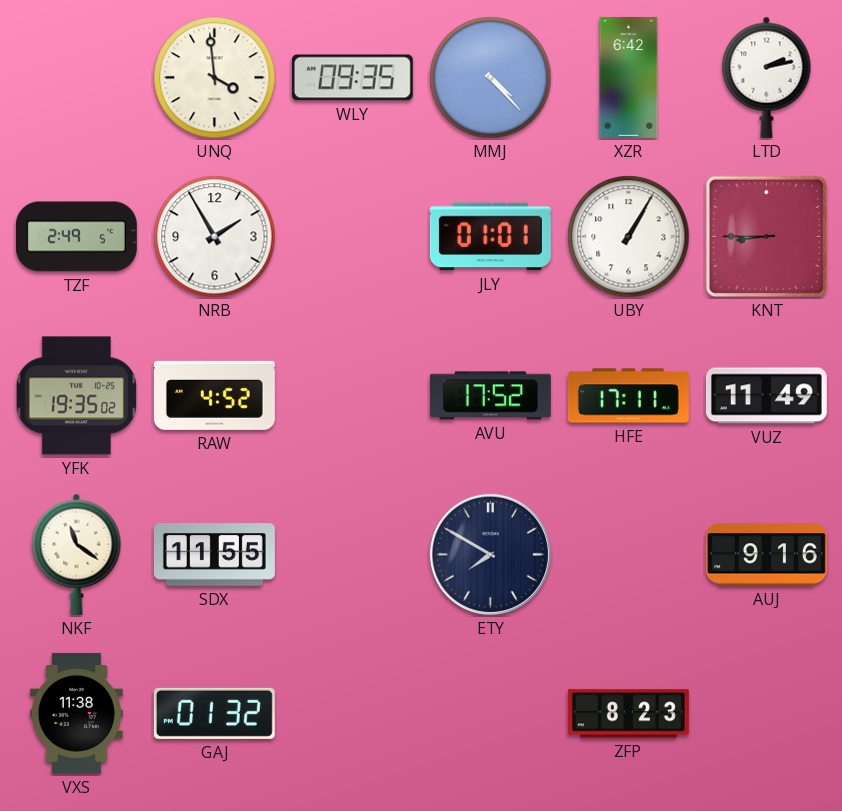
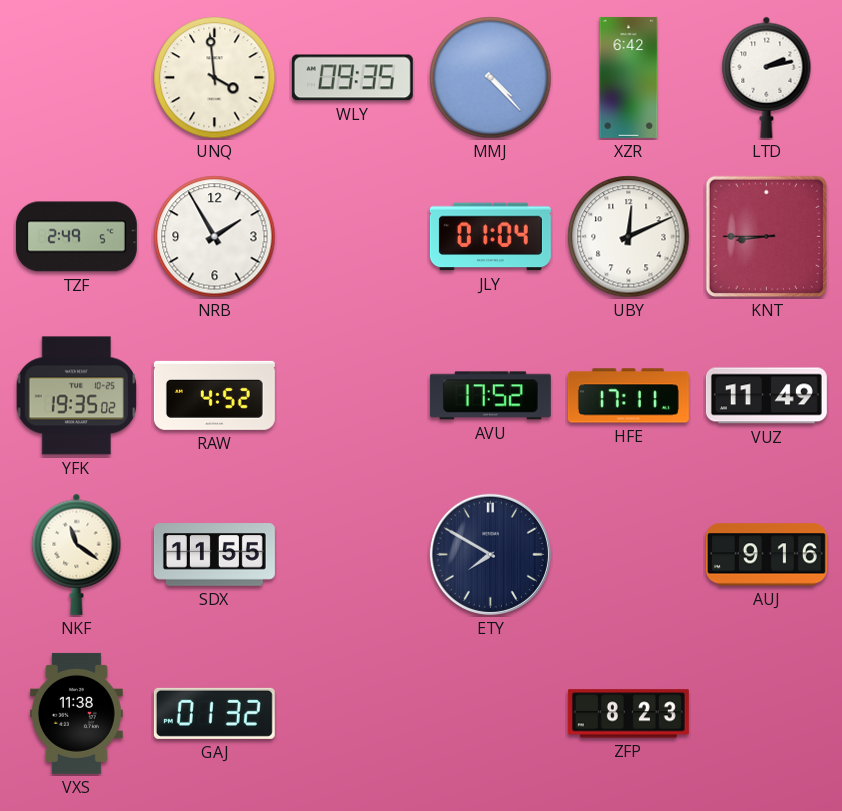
JLY: 01:01 -> 01:04
UBY: 1:05 -> 12:11
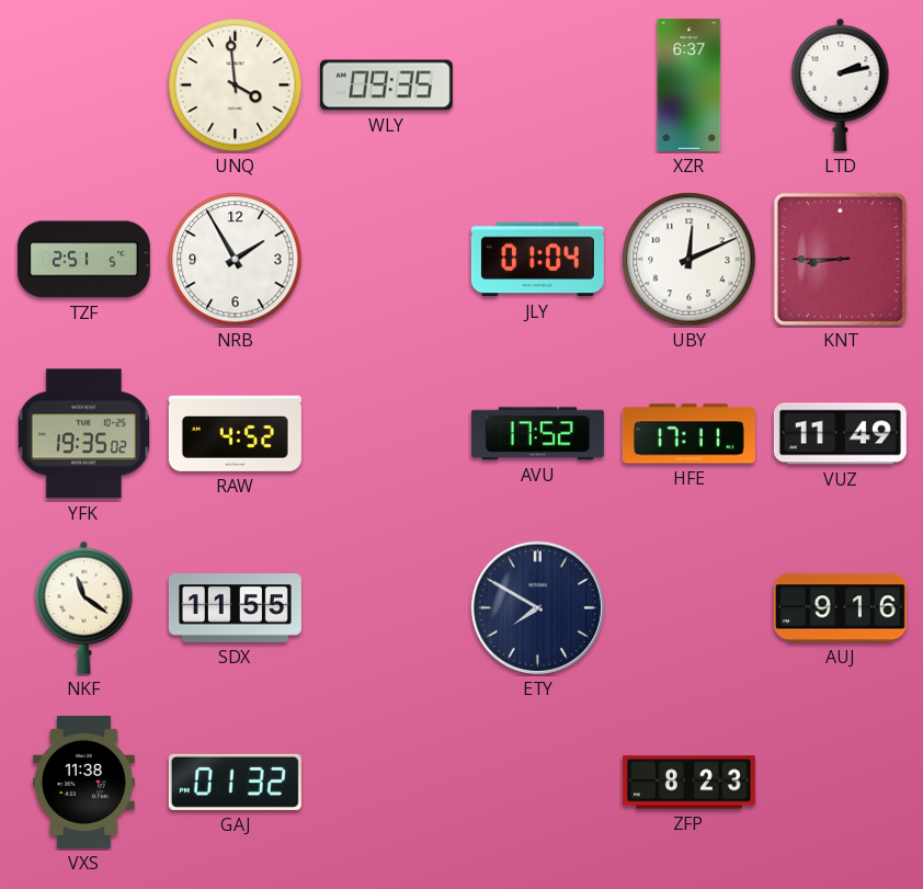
MMJ: 4:23 -> none
XZR: 6:42 -> 6:37
TZF: 2:49 -> 2:51
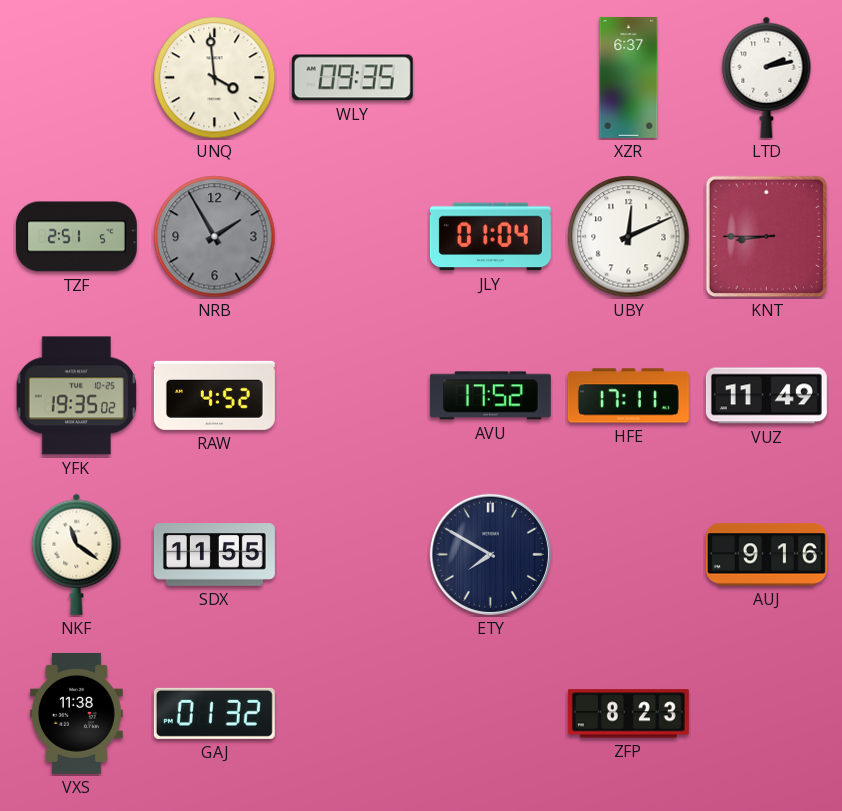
NRB dial: white -> grey
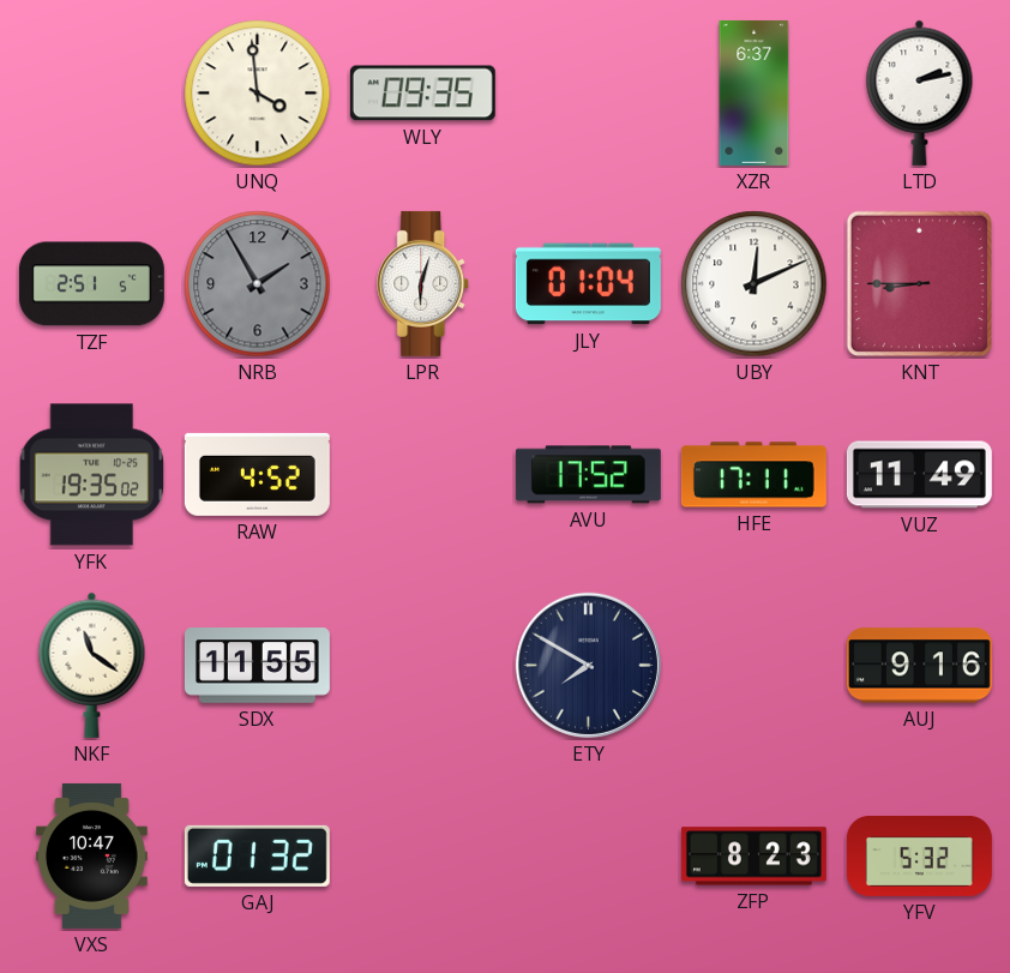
LPR: none -> 6:03
VXS: 11:38 -> 10:47
YFV: none -> 5:32
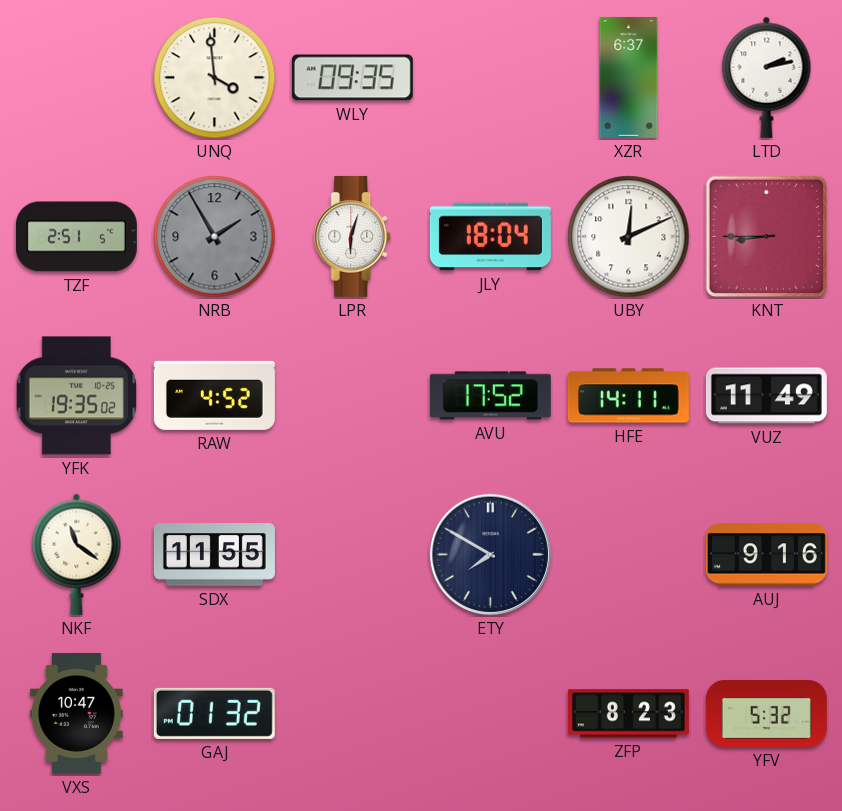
JLY: 01:04 -> 18:04
HFE: 17:11 -> 14:11
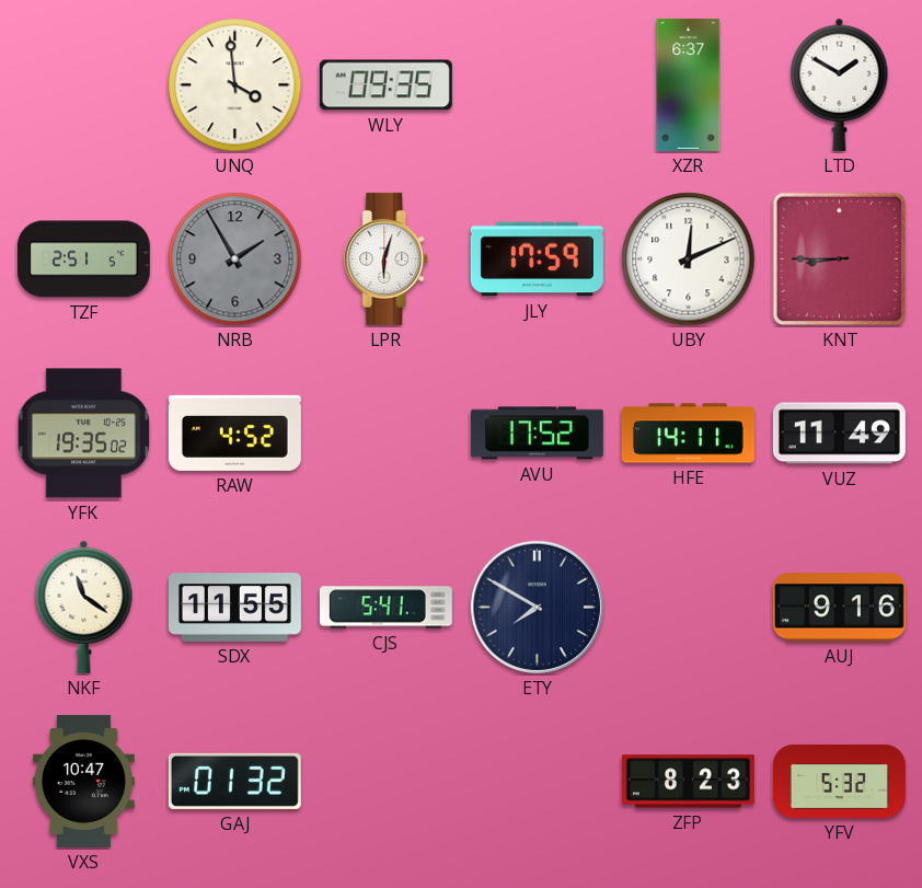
LTD: 2:13 -> 1:50
JLY: 18:04 -> 17:59
CJS: none -> 5:41
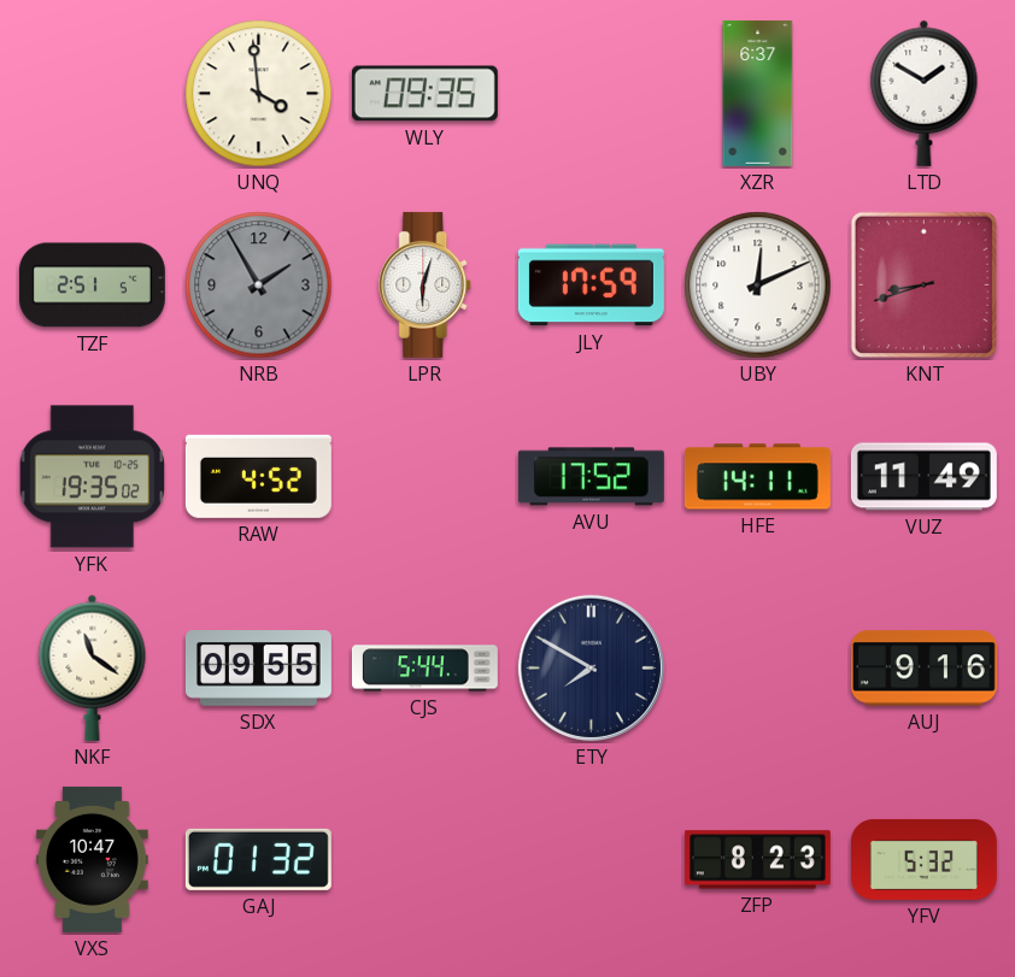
KNT: 8:45 -> 8:42
SDX: 11:55 -> 09:55
CJS: 5:41 -> 5:44
